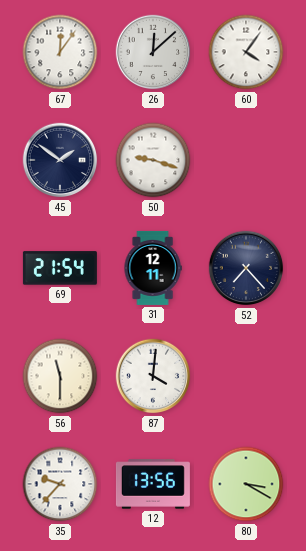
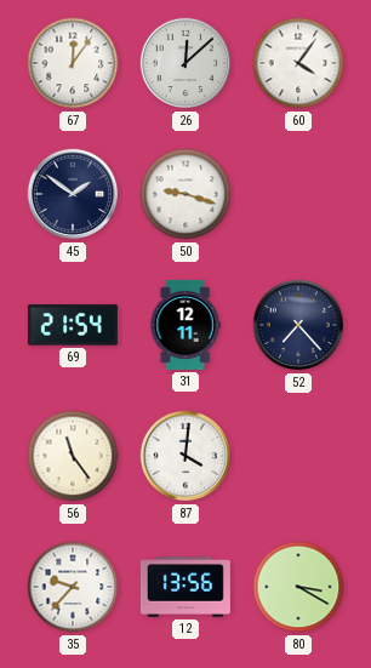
56: 11:30 -> 11:24
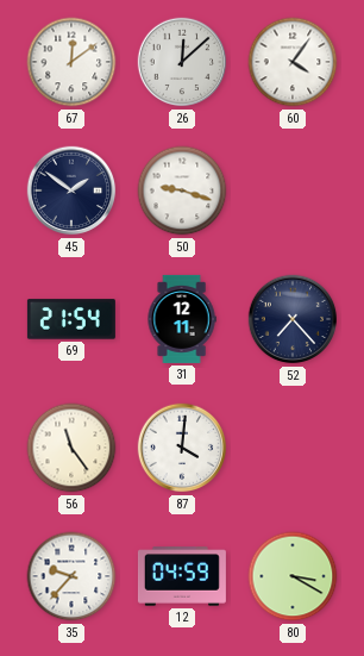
67: 12:06 -> 12:09
12: 13:56 -> 04:59
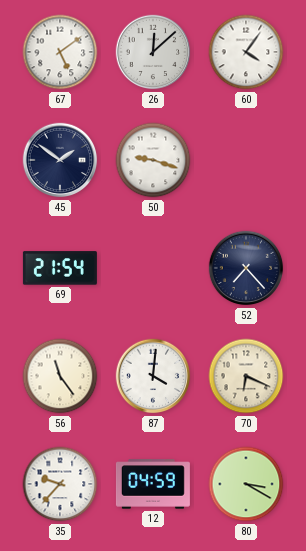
67: 12:09 -> 5:09
31: 12:11 -> none
70: none -> 6:19
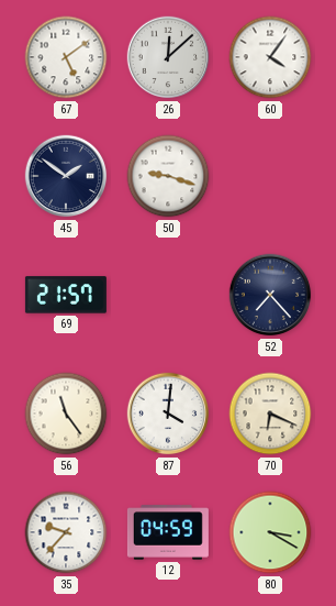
69: 21:54 -> 21:57
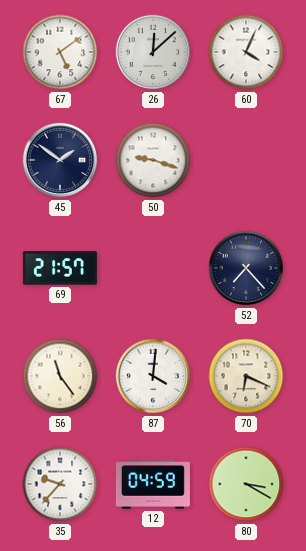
60: 4:06 -> 4:04
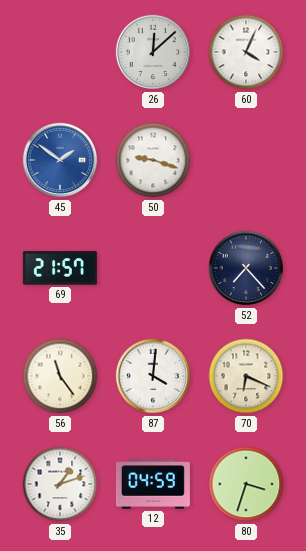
67: 5:09 -> none
45 dial: navy -> blue
35: 9:37 -> 1:12
80: 3:20 -> 3:33
